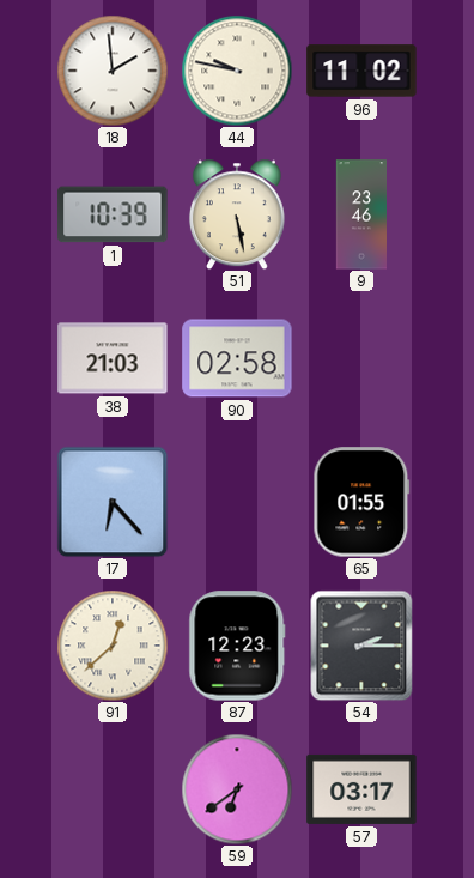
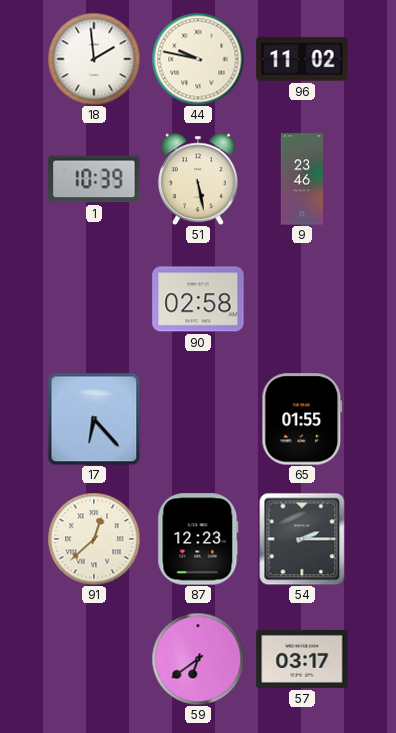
38: 21:03 -> none
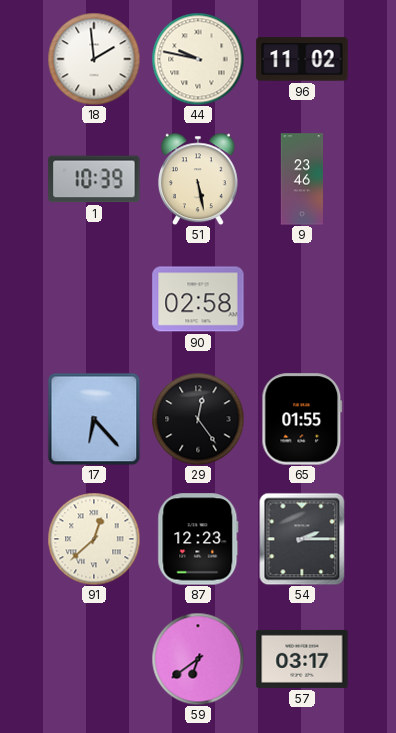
29: none -> 12:24
